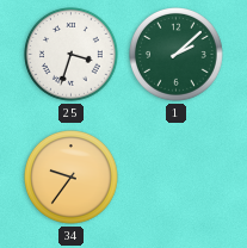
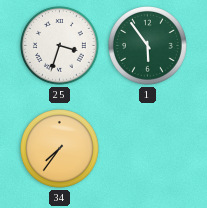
1: 2:08 -> 5:54
34: 9:36 -> 7:36
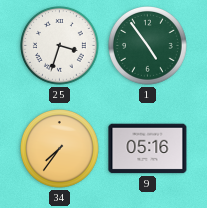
1: 5:54 -> 4:54
9: none -> 05:16
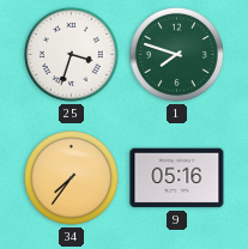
1: 4:54 -> 7:48
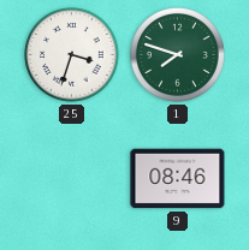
34: 7:36 -> none
9: 05:16 -> 08:46
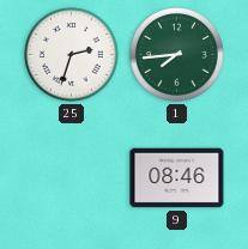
25: 3:33 -> 2:33
1: 7:48 -> 7:44
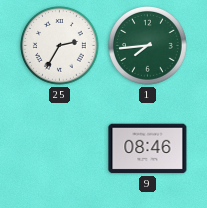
25: 2:33 -> 2:35
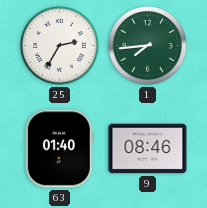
63: none -> 01:40
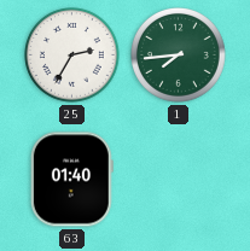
9: 08:46 -> none
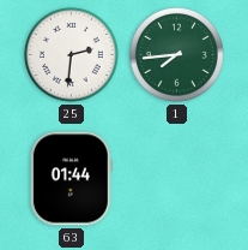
25: 2:35 -> 2:31
63: 01:40 -> 01:44
